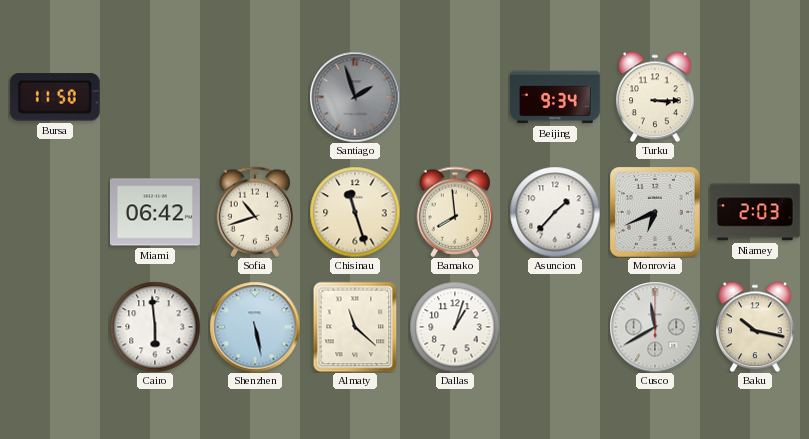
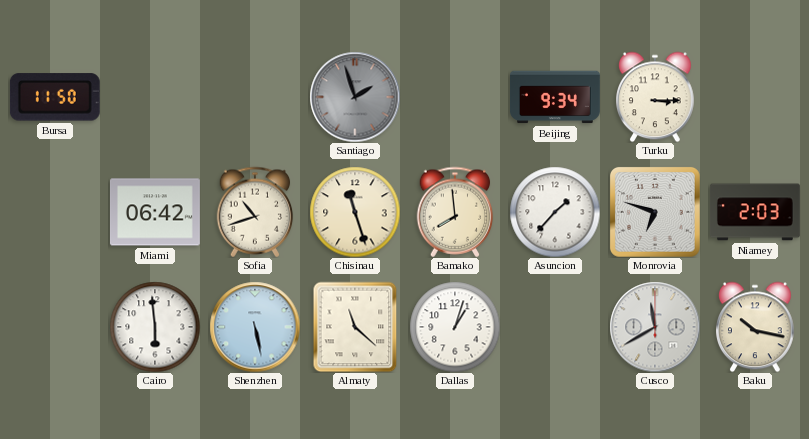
Monrovia: 6:41 -> 6:48
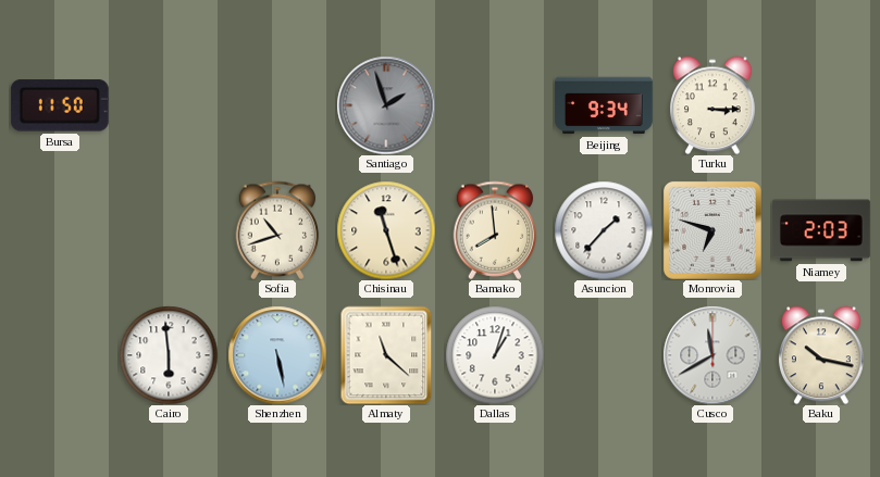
Miami: 06:42 -> none
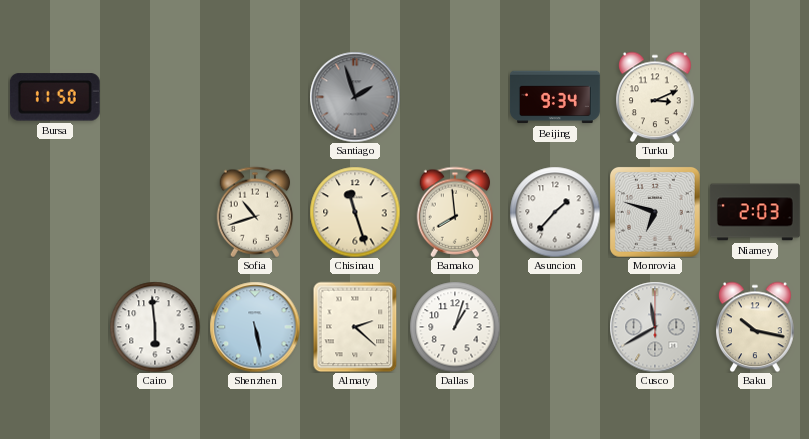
Turku: 3:15 -> 3:11
Almaty: 11:22 -> 2:22
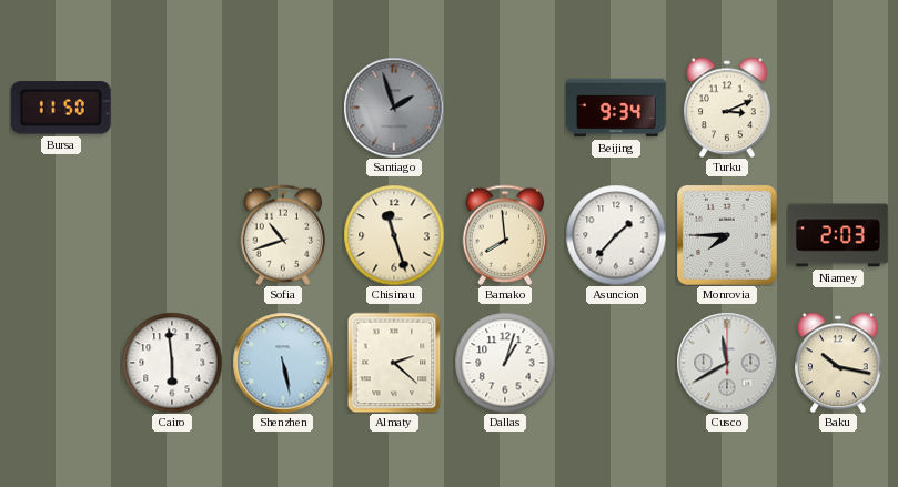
Monrovia: 6:48 -> 7:45
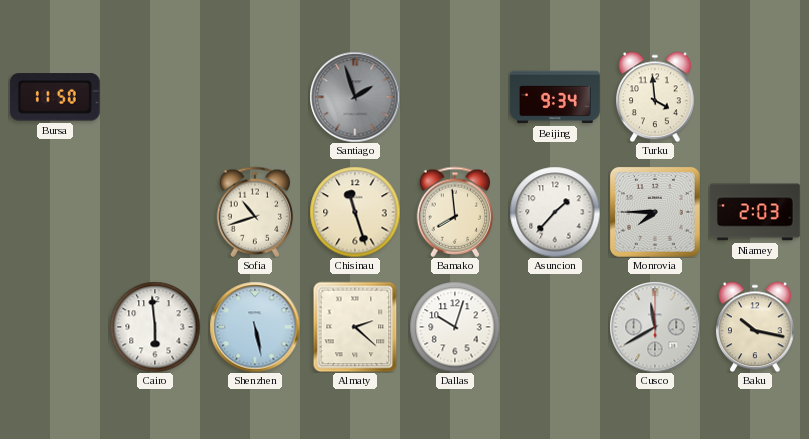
Turku: 3:11 -> 3:59
Dallas: 1:03 -> 10:03
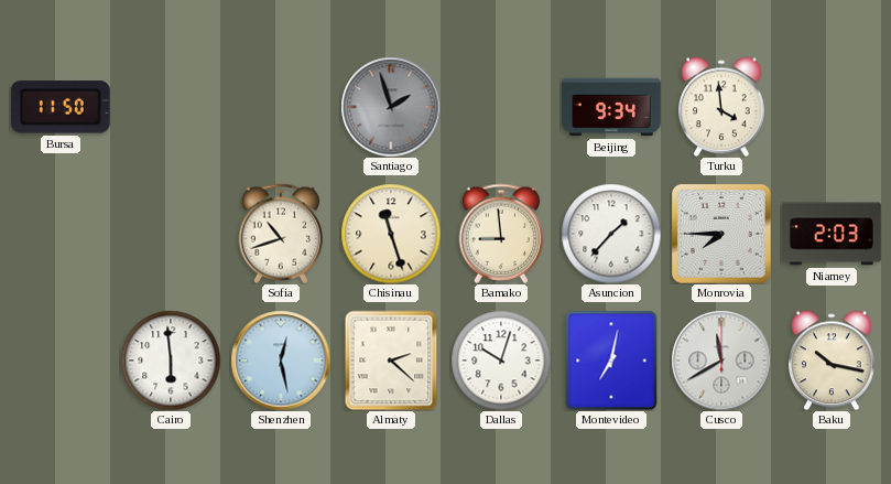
Bamako: 7:59 -> 8:59
Shenzhen: 5:28 -> 12:28
Montevideo: none -> 7:02
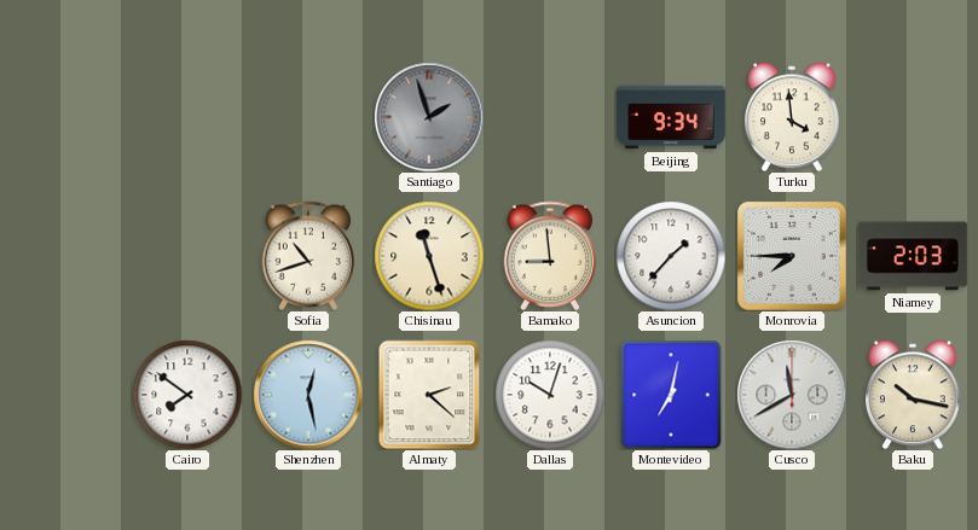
Bursa: 11:50 -> none
Cairo: 5:59 -> 7:51
